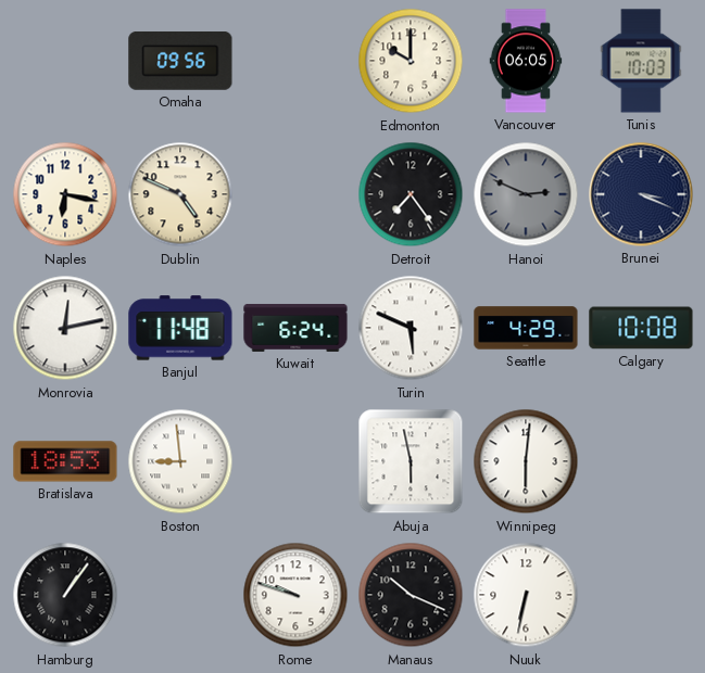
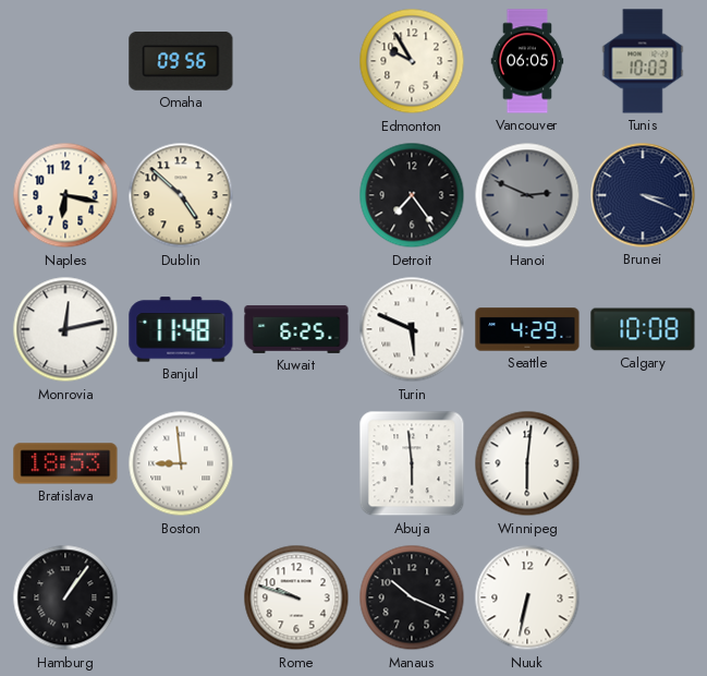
Edmonton: 10:00 -> 9:55
Dublin: 4:49 -> 4:52
Kuwait: 6:24 -> 6:25
Abuja: 5:58 -> 5:59
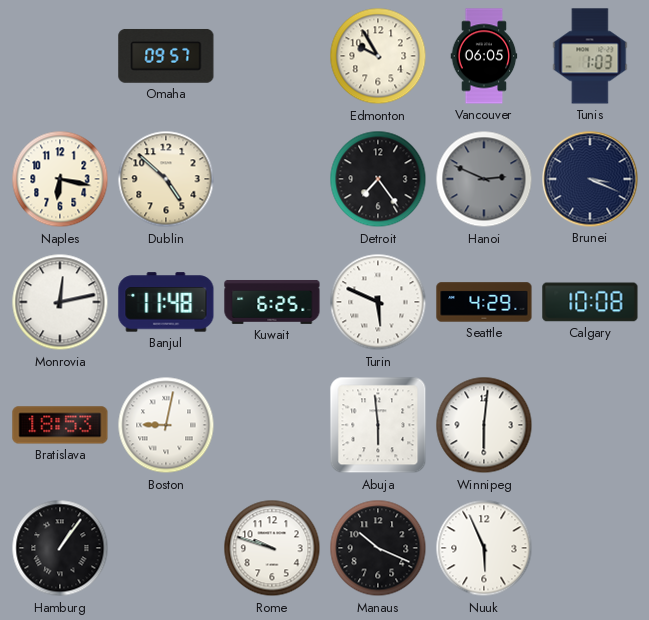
Omaha: 09:56 -> 09:57
Tunis: 10:03 -> 1:03
Boston: 8:59 -> 9:02
Nuuk: 6:32 -> 5:56
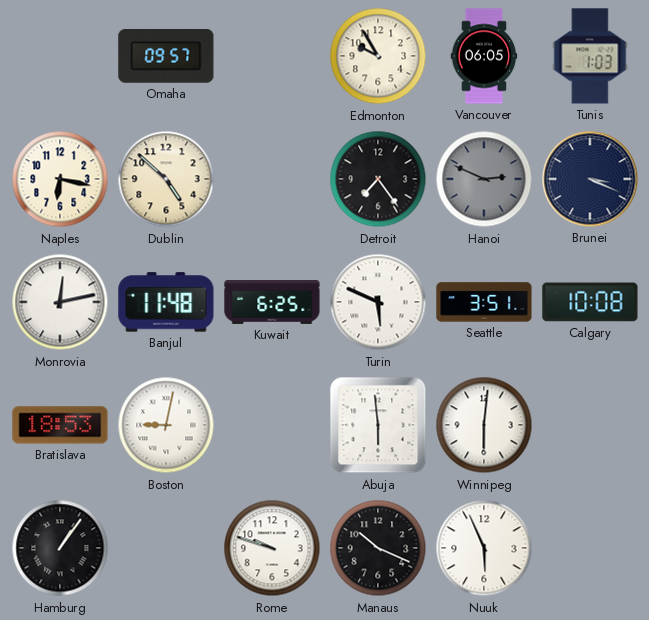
Seattle: 4:29 -> 3:51
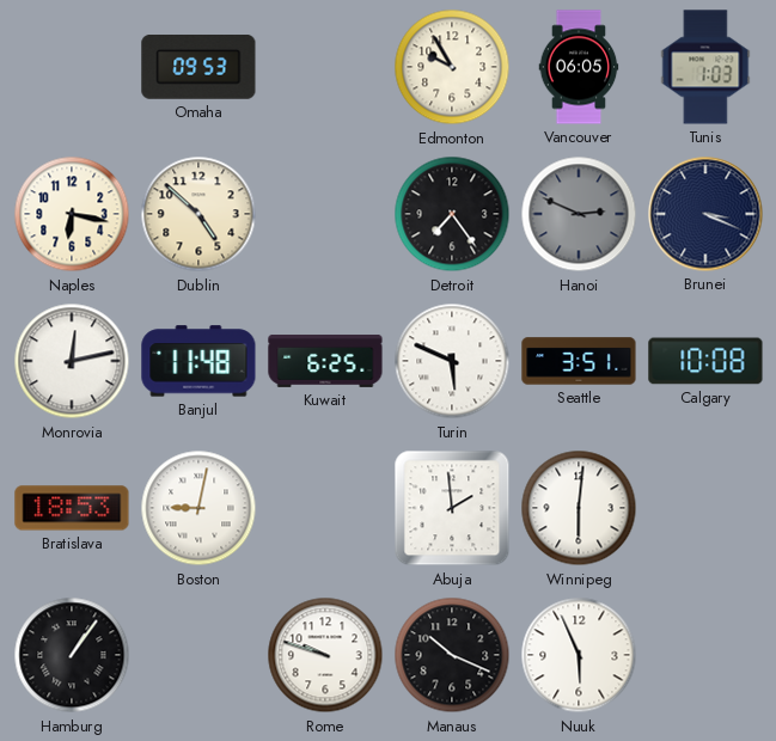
Omaha: 09:57 -> 09:53
Abuja: 5:59 -> 1:59
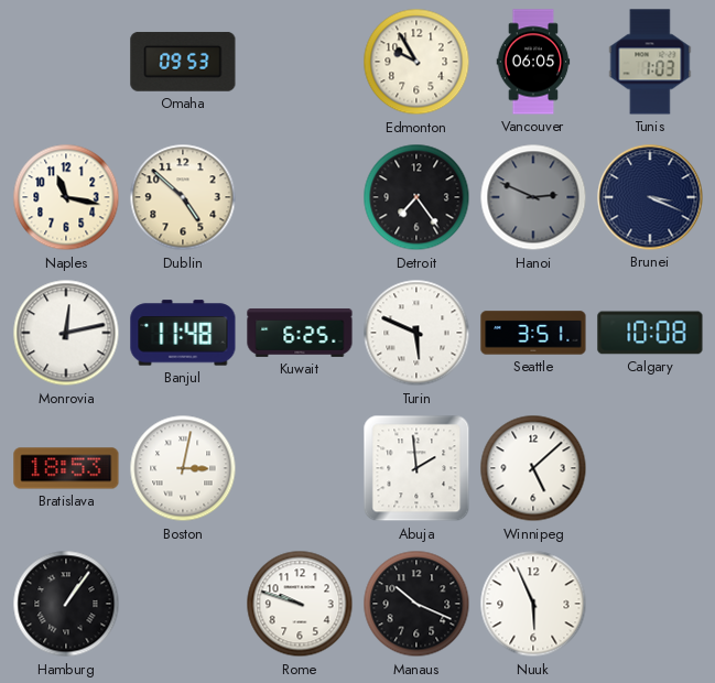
Naples: 6:17 -> 11:17
Boston: 9:02 -> 3:02
Winnipeg: 6:01 -> 5:08
